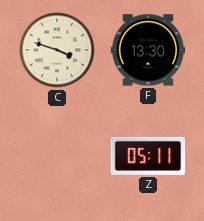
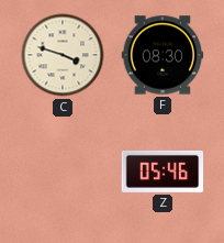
F: 13:30 -> 08:30
Z: 05:11 -> 05:46
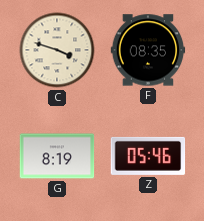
F: 08:30 -> 08:35
G: none -> 8:19
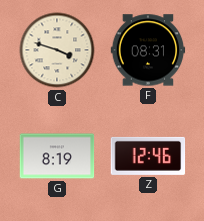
F: 08:35 -> 08:31
Z: 05:46 -> 12:46
